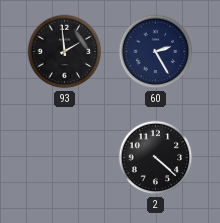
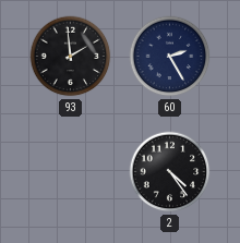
2: 4:22 -> 4:24
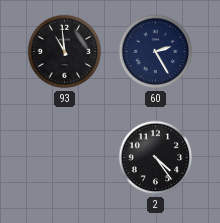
93: 1:59 -> 10:59
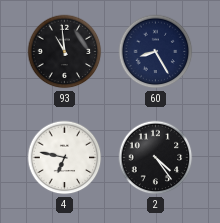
60: 2:25 -> 8:25
4: none -> 6:47
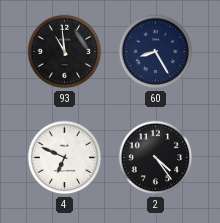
4: 6:47 -> 6:49
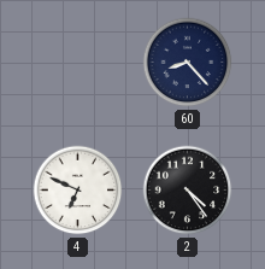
93: 10:59 -> none
60: 8:25 -> 8:23
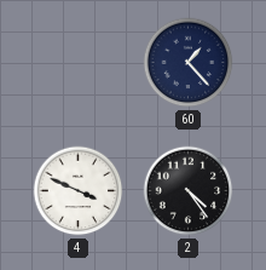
60: 8:23 -> 1:23
4: 6:49 -> 3:49
